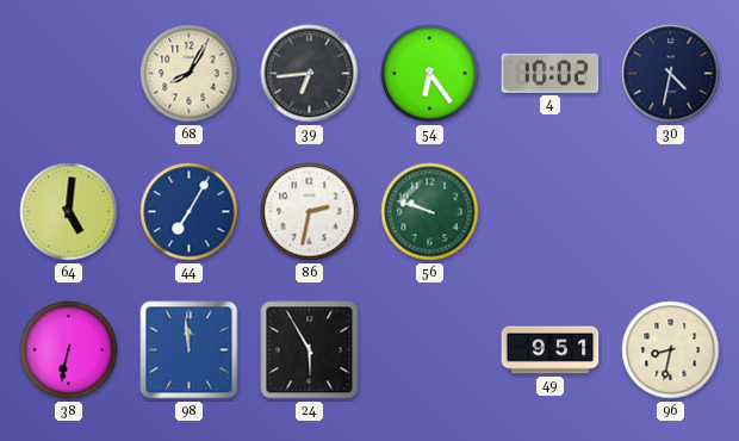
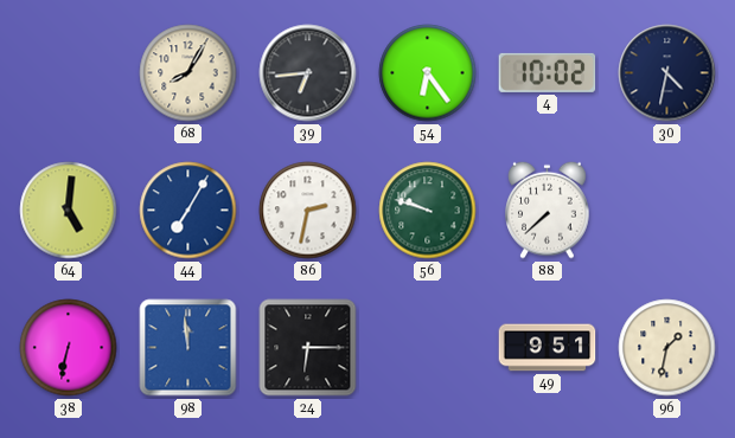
88: none -> 7:38
24: 5:55 -> 6:15
96: 8:32 -> 1:32
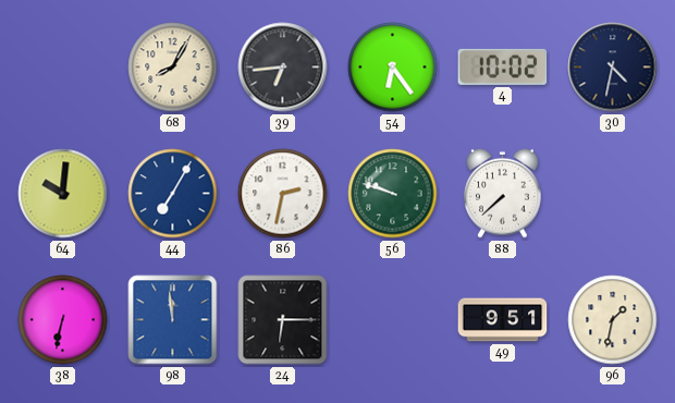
64: 5:01 -> 10:01
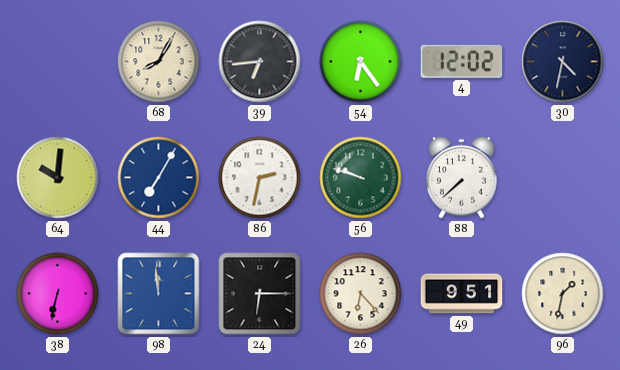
4: 10:02 -> 12:02
26: none -> 6:23
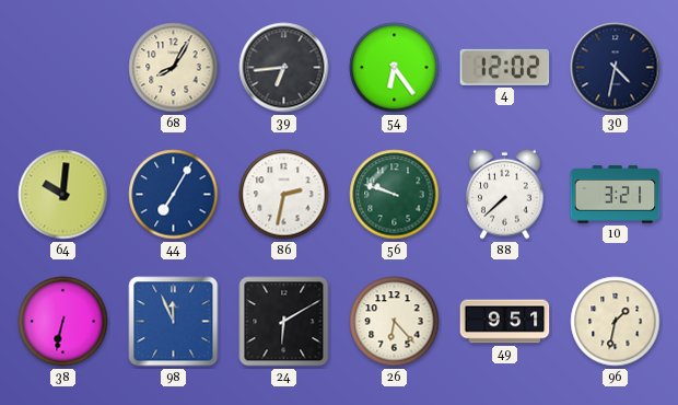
10: none -> 3:21
98: 11:59 -> 11:56
24: 6:15 -> 6:10
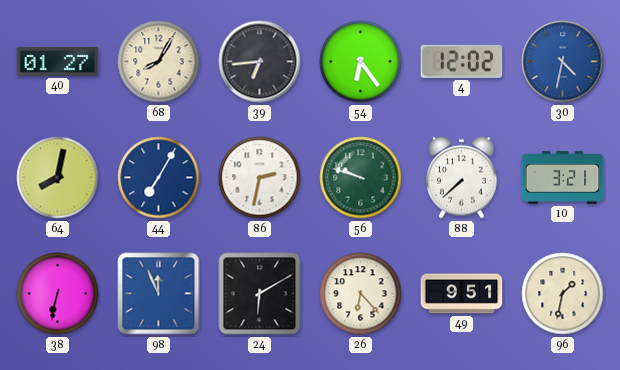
40: none -> 01:27
30 dial: navy -> blue
64: 10:01 -> 8:02
